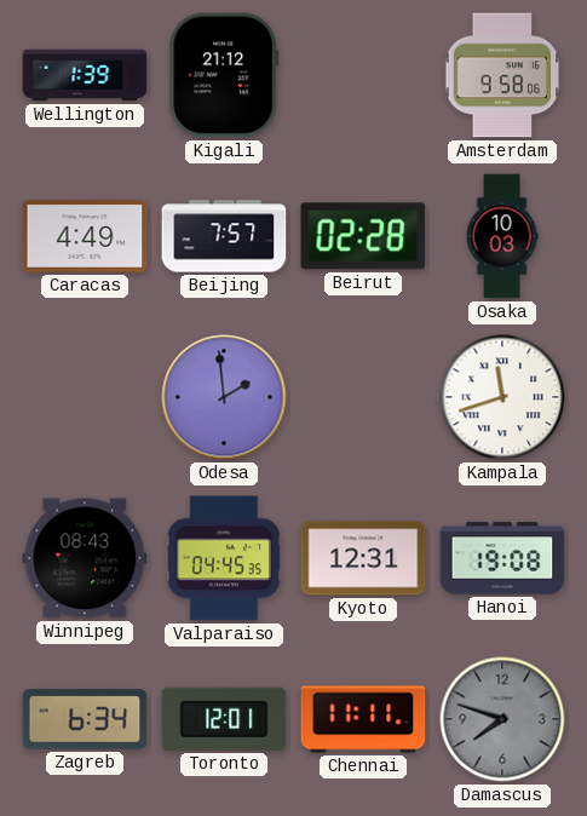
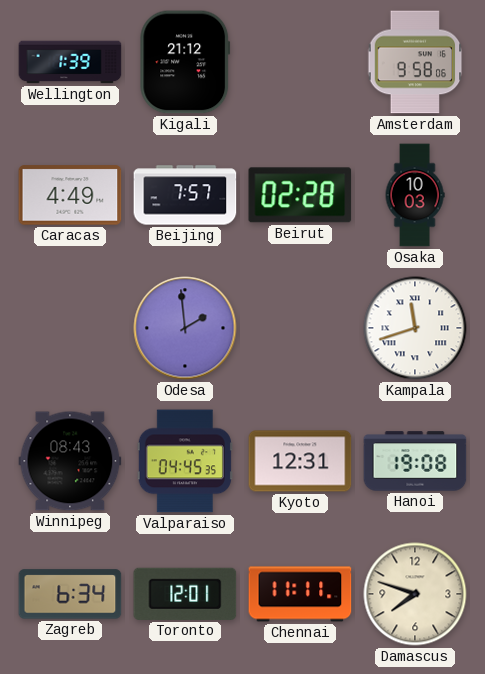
Damascus dial: grey -> cream
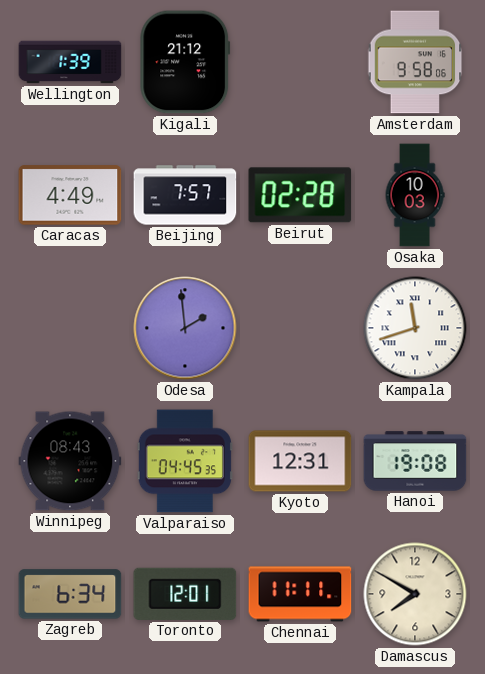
Damascus: 7:48 -> 7:50
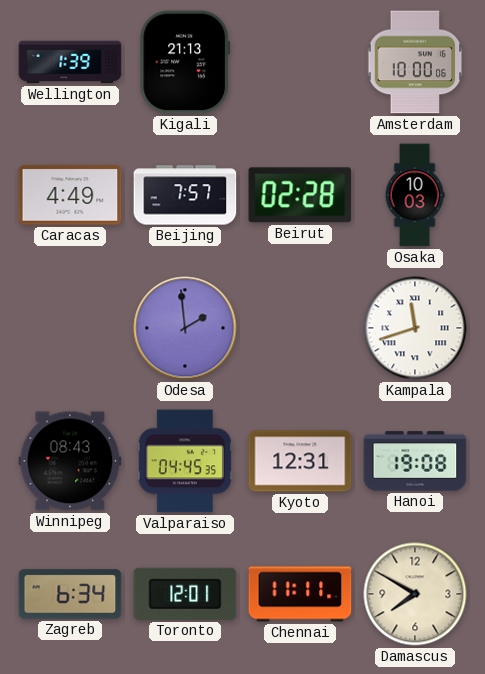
Kigali: 21:12 -> 21:13
Amsterdam: 9:58 -> 10:00
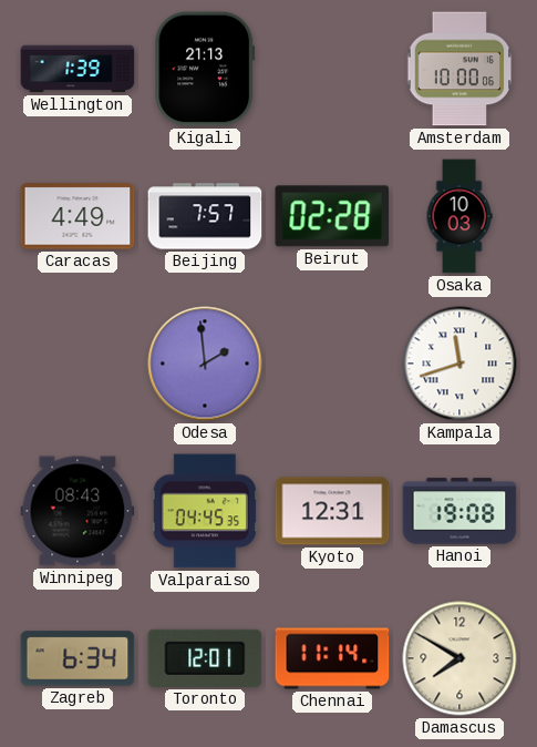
Chennai: 11:11 -> 11:14
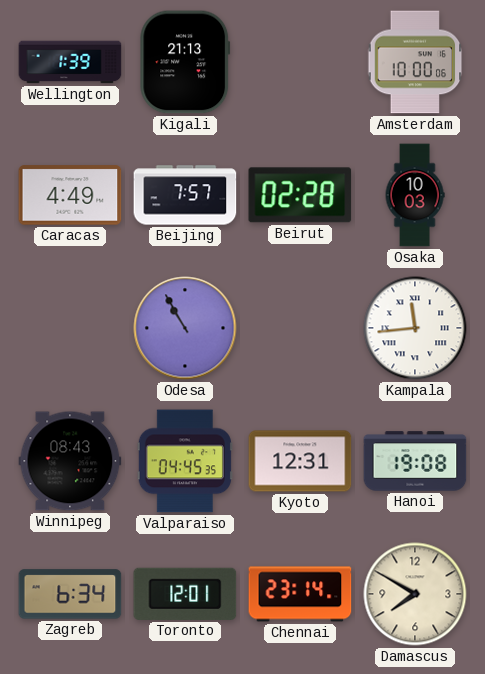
Odesa: 1:59 -> 10:55
Kampala: 11:42 -> 11:44
Chennai: 11:14 -> 23:14
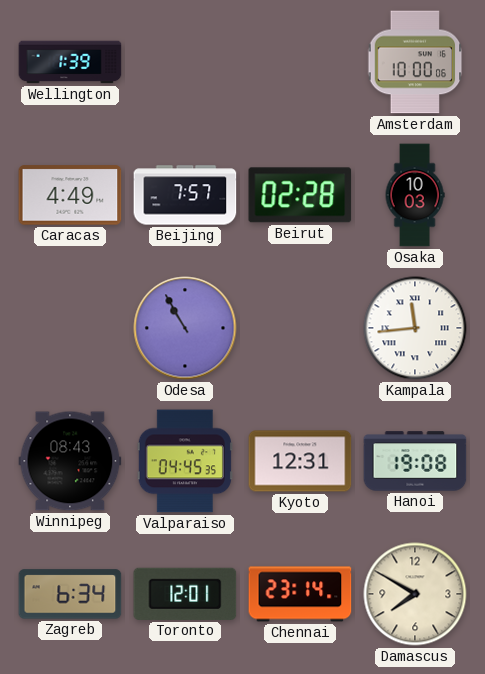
Kigali: 21:13 -> none
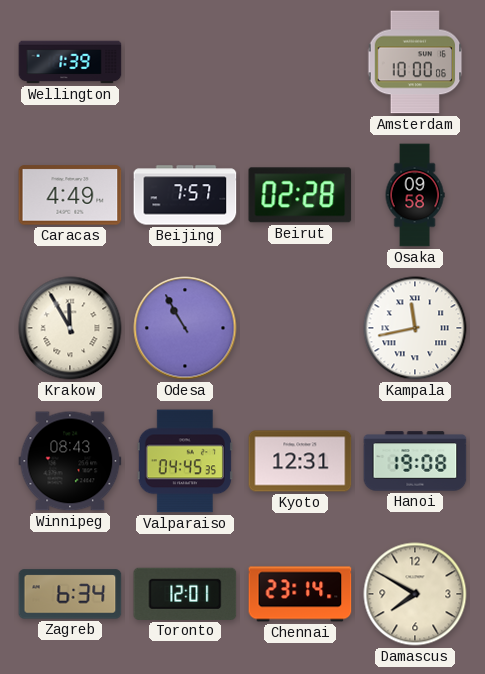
Osaka: 10:03 -> 09:58
Krakow: none -> 11:55
Kampala: 11:44 -> 11:43
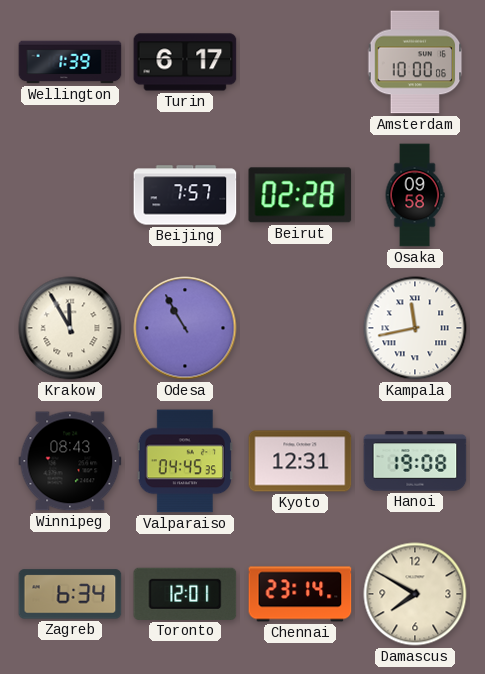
Turin: none -> 6:17
Caracas: 4:49 -> none
